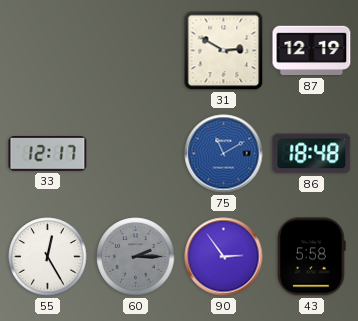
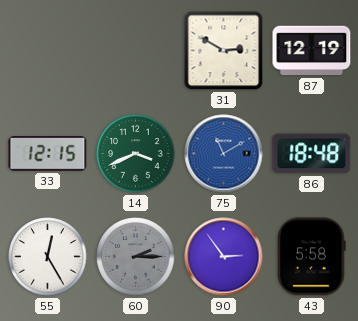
33: 12:17 -> 12:15
14: none -> 3:41
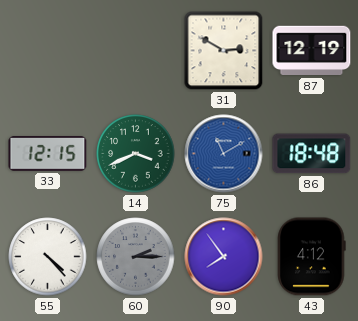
55: 12:25 -> 4:23
90: 2:54 -> 7:54
43: 5:58 -> 4:12
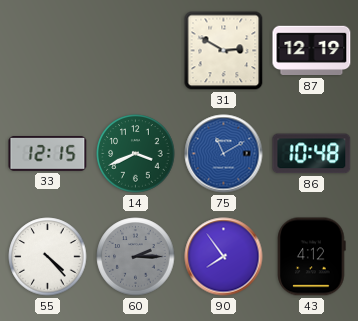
86: 18:48 -> 10:48
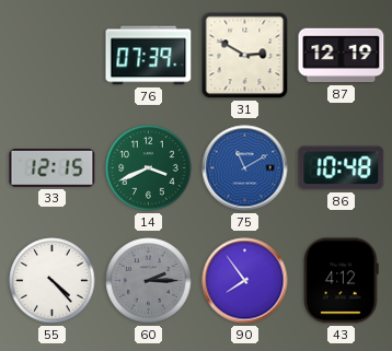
76: none -> 07:39
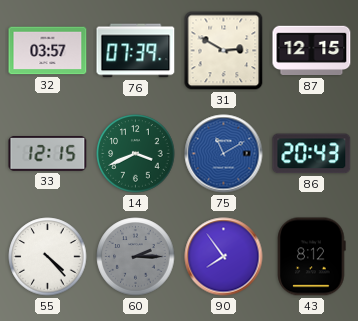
32: none -> 03:57
87: 12:19 -> 12:15
86: 10:48 -> 20:43
43: 4:12 -> 8:12
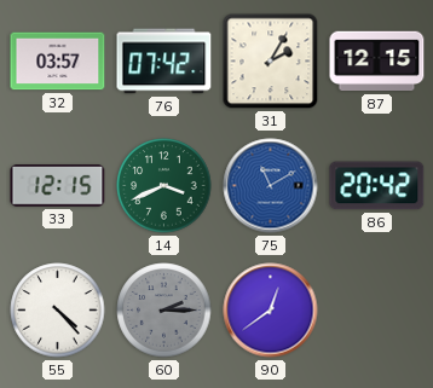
76: 07:39 -> 07:42
31: 2:50 -> 2:05
86: 20:43 -> 20:42
90: 7:54 -> 12:39
43: 8:12 -> none
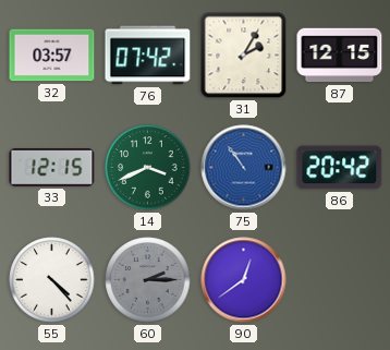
75: 11:10 -> 10:54
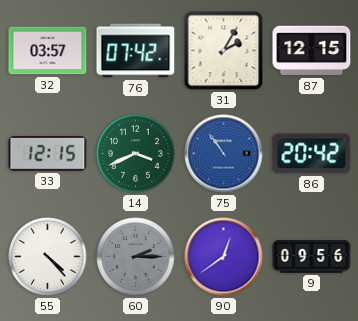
9: none -> 09:56
